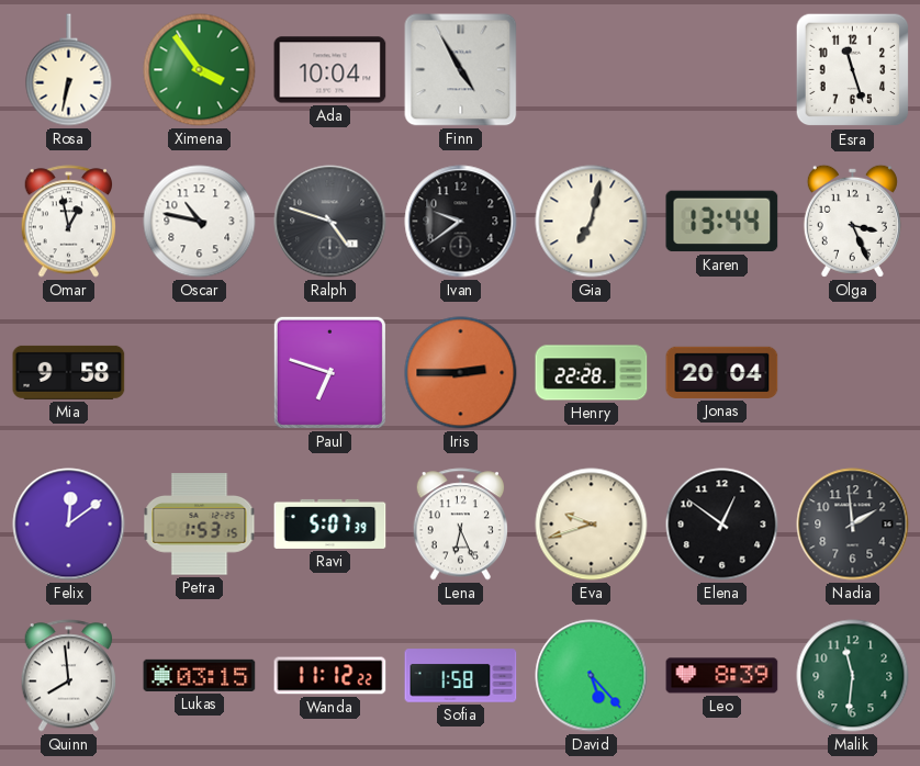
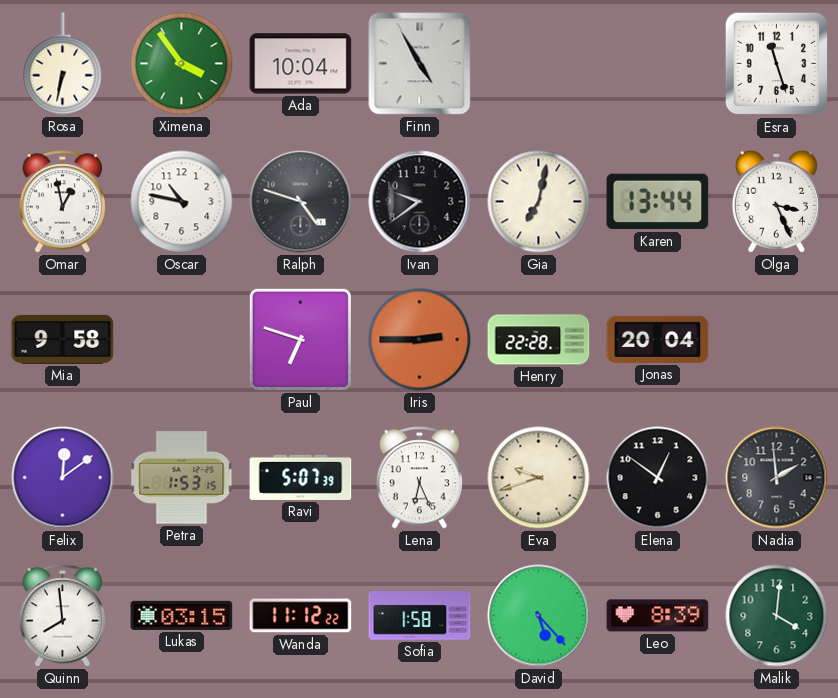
Malik: 11:31 -> 4:01
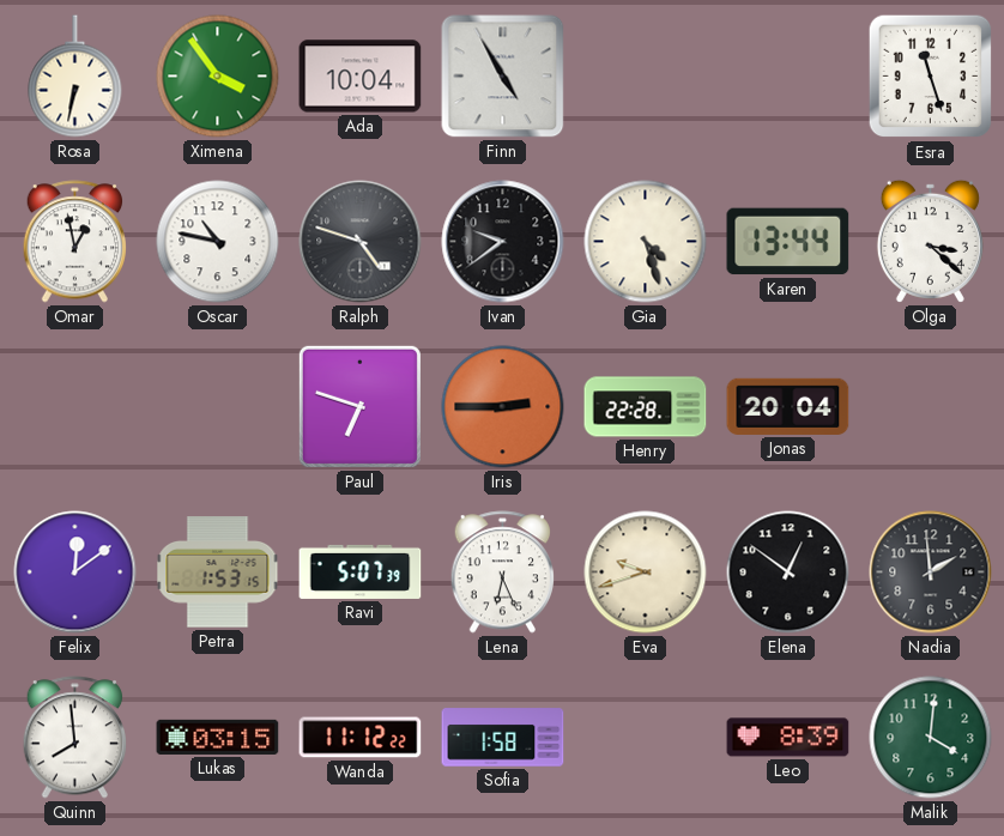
Gia: 7:02 -> 4:27
Olga: 3:26 -> 3:22
Mia: 9:58 -> none
David: 5:23 -> none
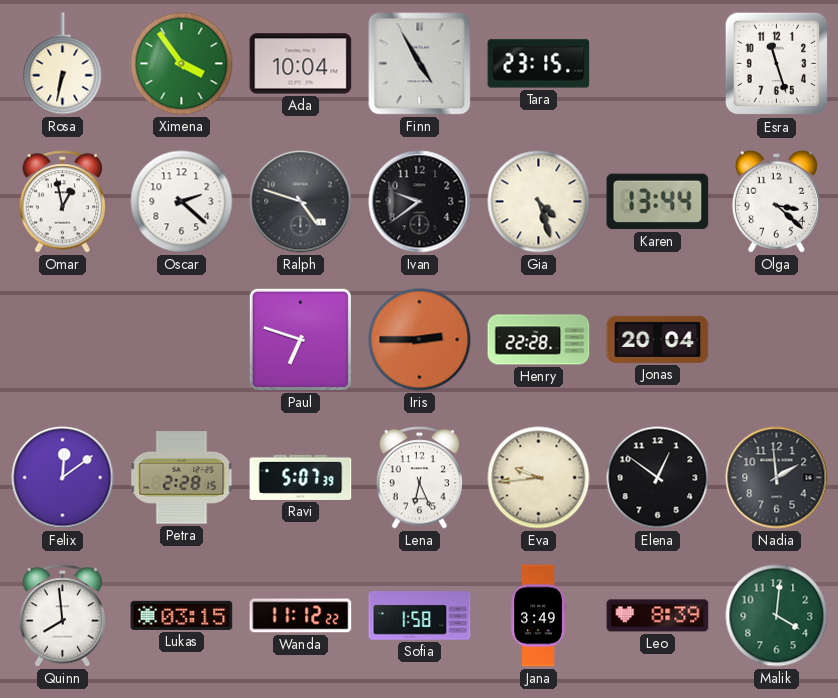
Tara: none -> 23:15
Oscar: 10:47 -> 2:22
Petra: 1:53 -> 2:28
Eva: 9:42 -> 9:44
Jana: none -> 3:49
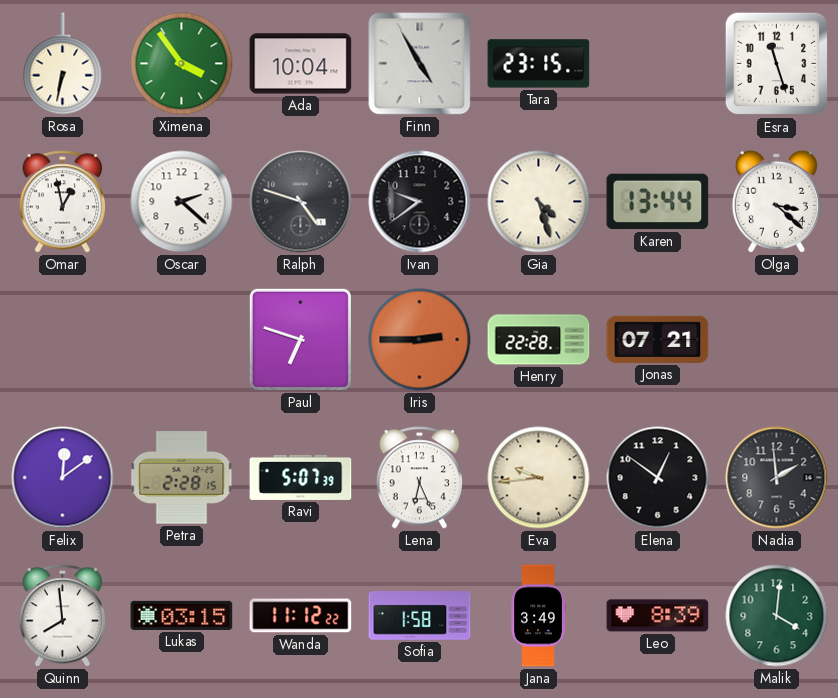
Jonas: 20:04 -> 07:21
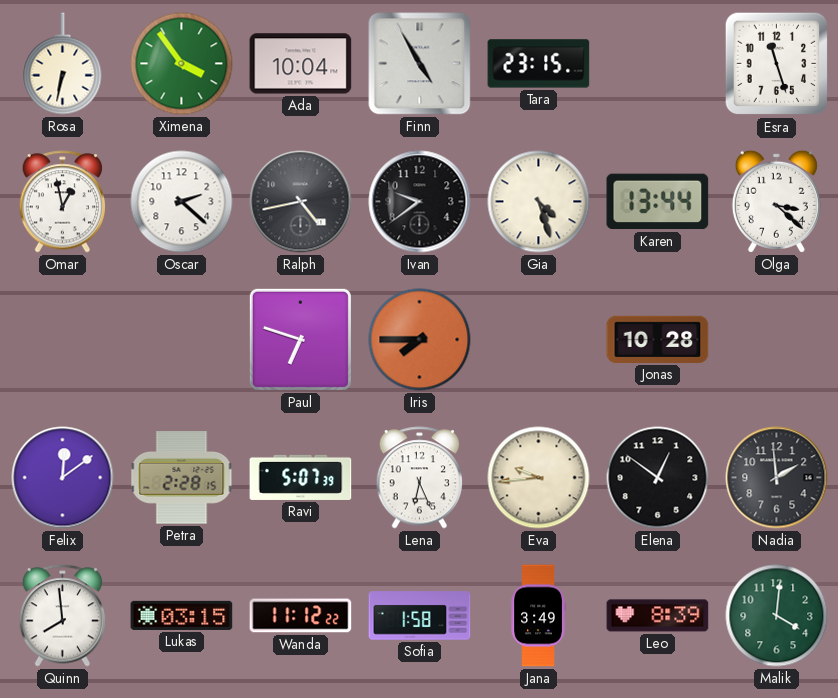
Ralph: 4:48 -> 4:43
Iris: 2:45 -> 7:45
Henry: 22:28 -> none
Jonas: 07:21 -> 10:28
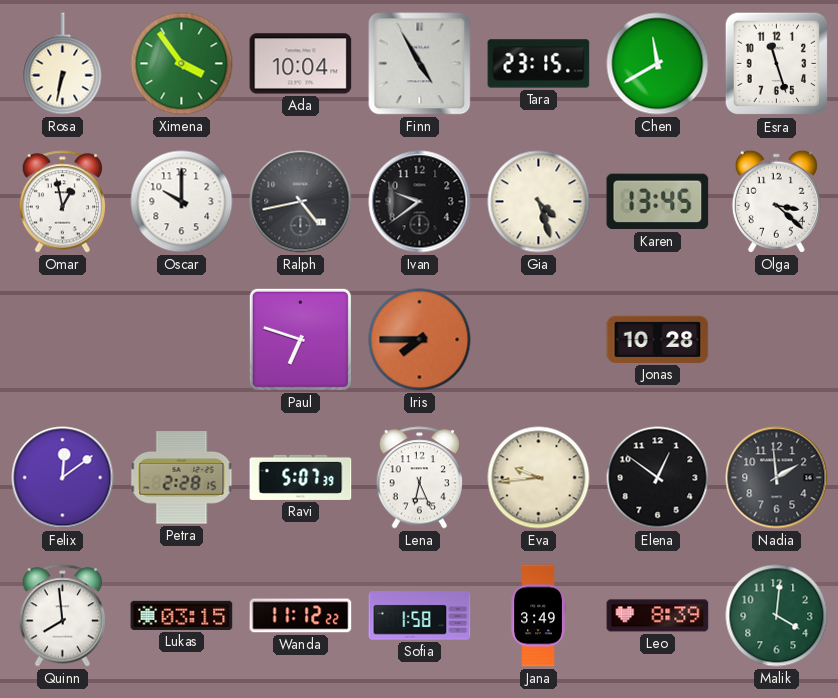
Chen: none -> 11:40
Oscar: 2:22 -> 10:00
Karen: 13:44 -> 13:45
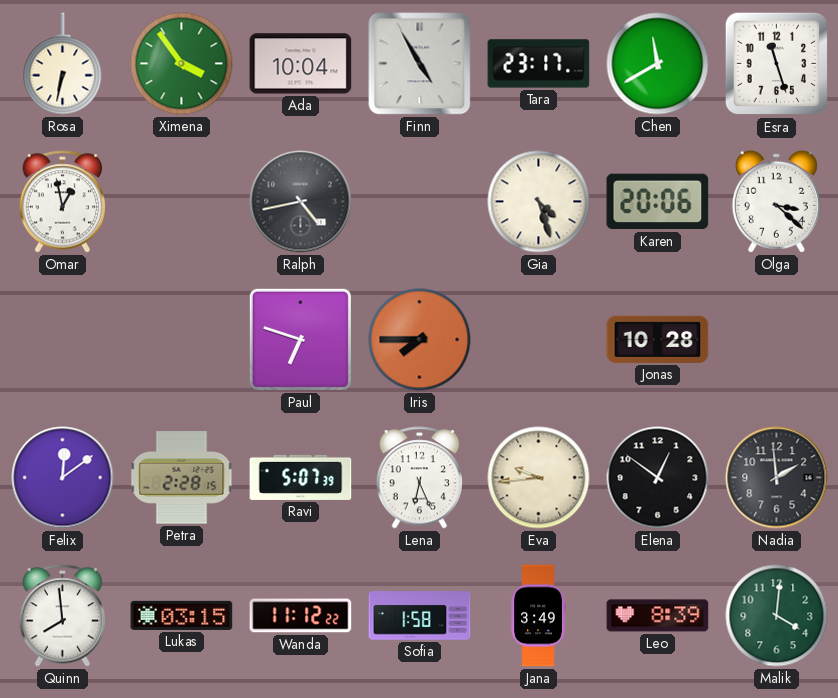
Tara: 23:15 -> 23:17
Oscar: 10:00 -> none
Ivan: 9:39 -> none
Karen: 13:45 -> 20:06
